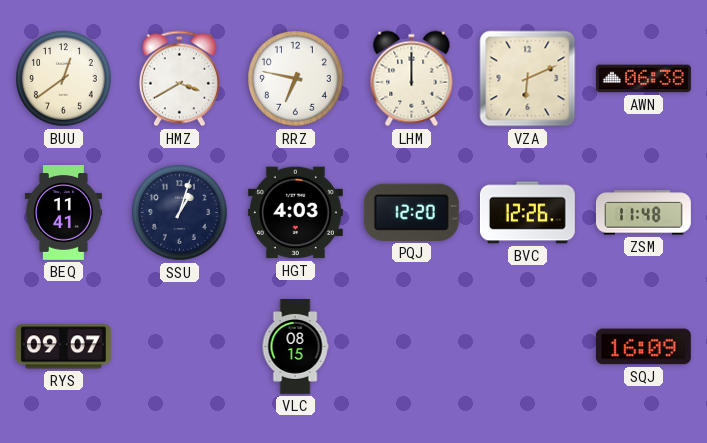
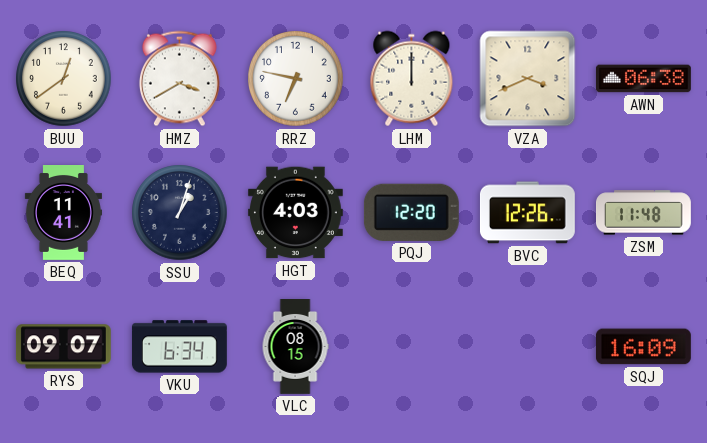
VZA: 6:11 -> 3:41
VKU: none -> 6:34
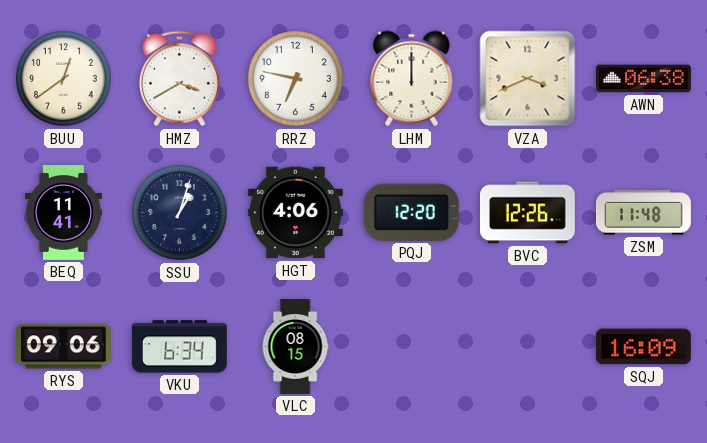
HGT: 4:03 -> 4:06
RYS: 09:07 -> 09:06
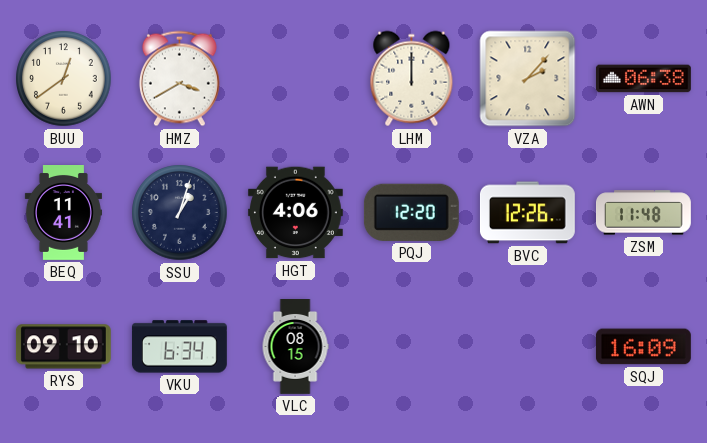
RRZ: 6:47 -> none
VZA: 3:41 -> 2:07
RYS: 09:06 -> 09:10
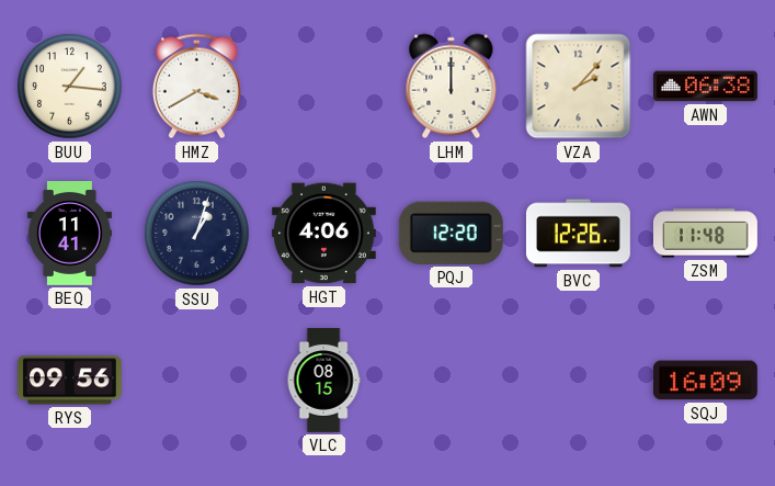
BUU: 12:39 -> 1:16
RYS: 09:10 -> 09:56
VKU: 6:34 -> none
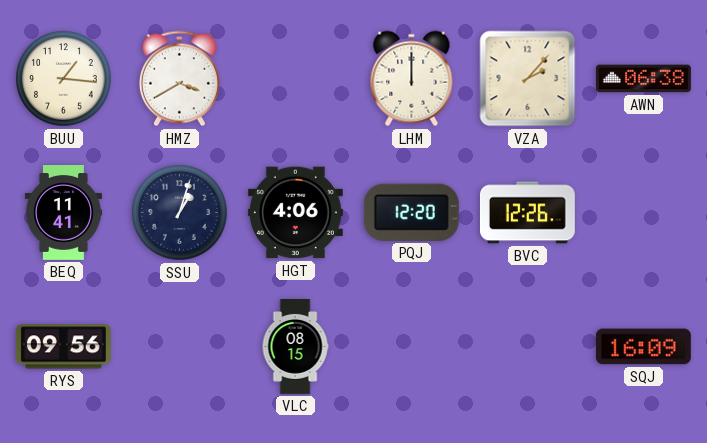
ZSM: 11:48 -> none
